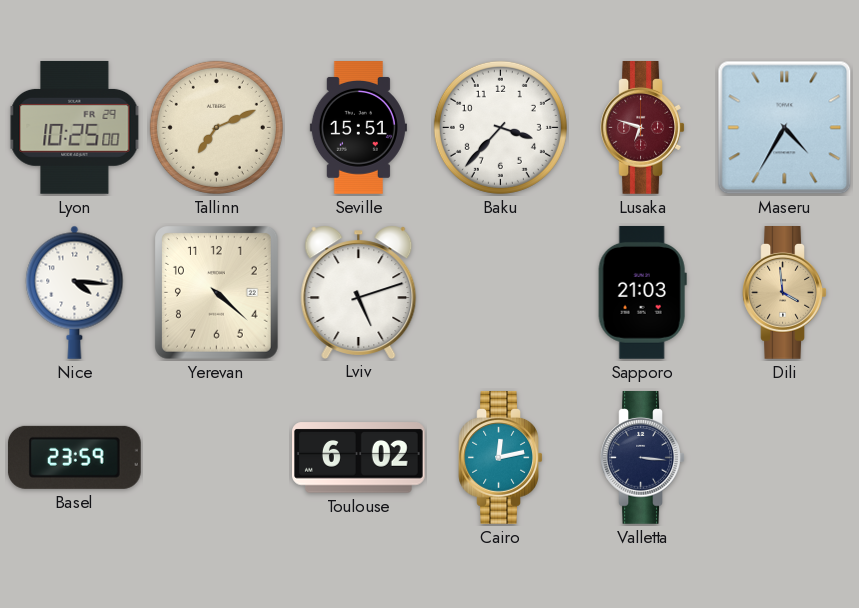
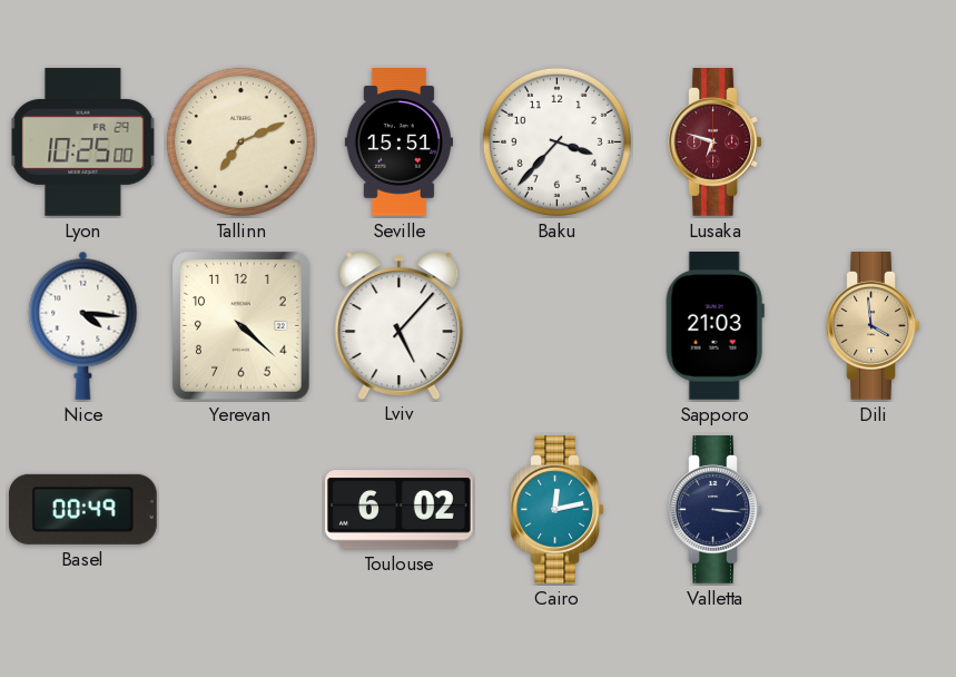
Maseru: 4:35 -> none
Lviv: 5:12 -> 5:07
Basel: 23:59 -> 00:49
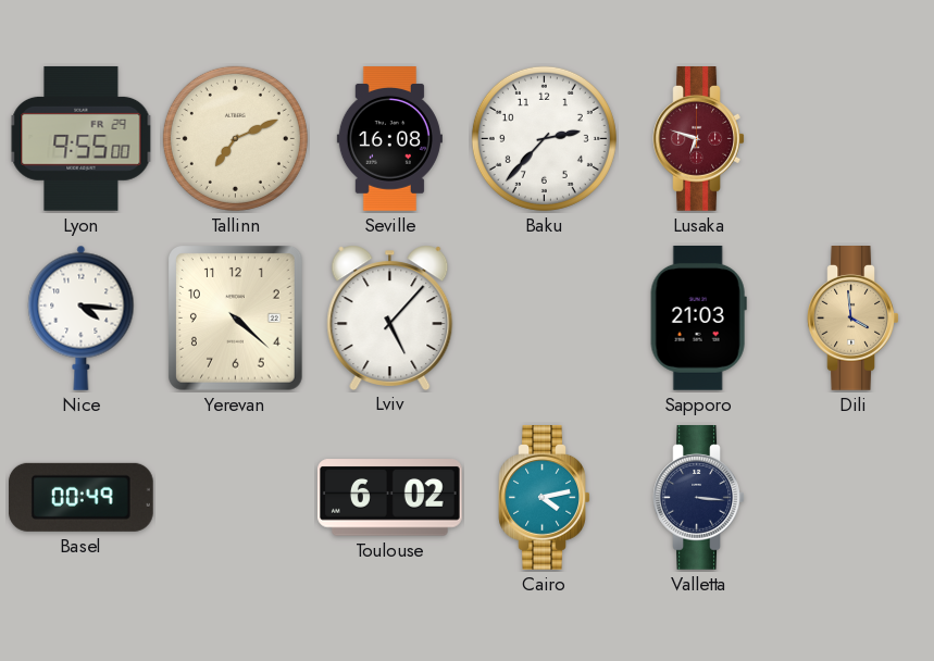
Lyon: 10:25 -> 9:55
Seville: 15:51 -> 16:08
Baku: 3:37 -> 2:37
Cairo: 12:13 -> 4:13
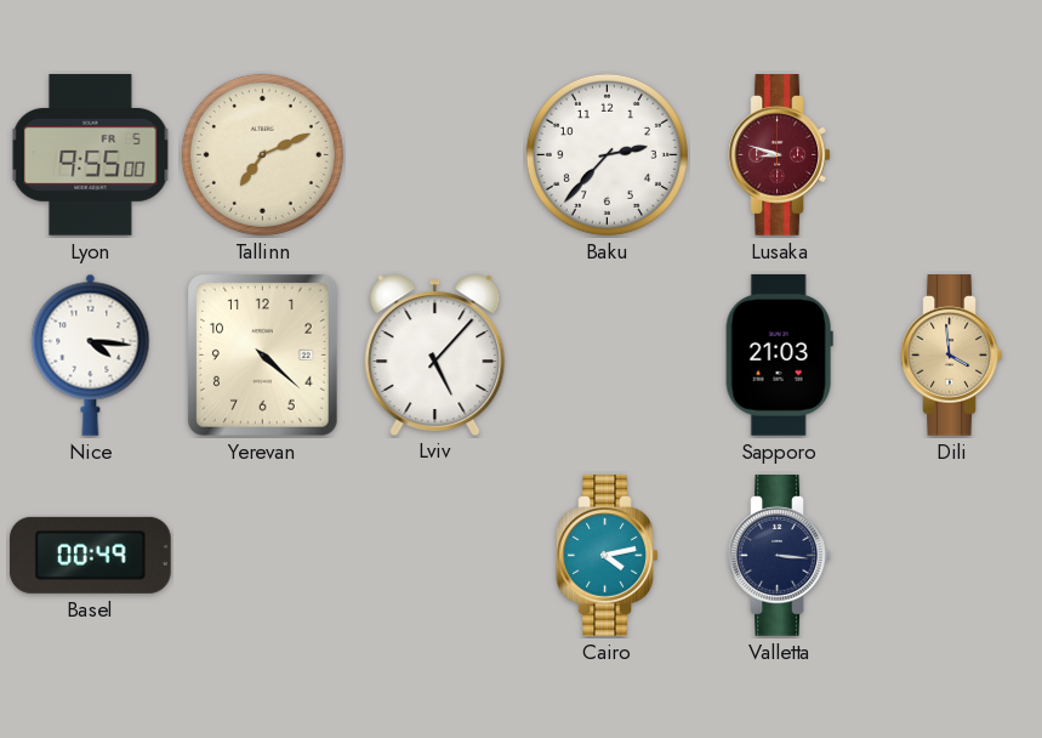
Lyon date: FR 29 -> FR 5
Seville: 16:08 -> none
Lusaka: 6:48 -> 8:48
Toulouse: 6:02 -> none
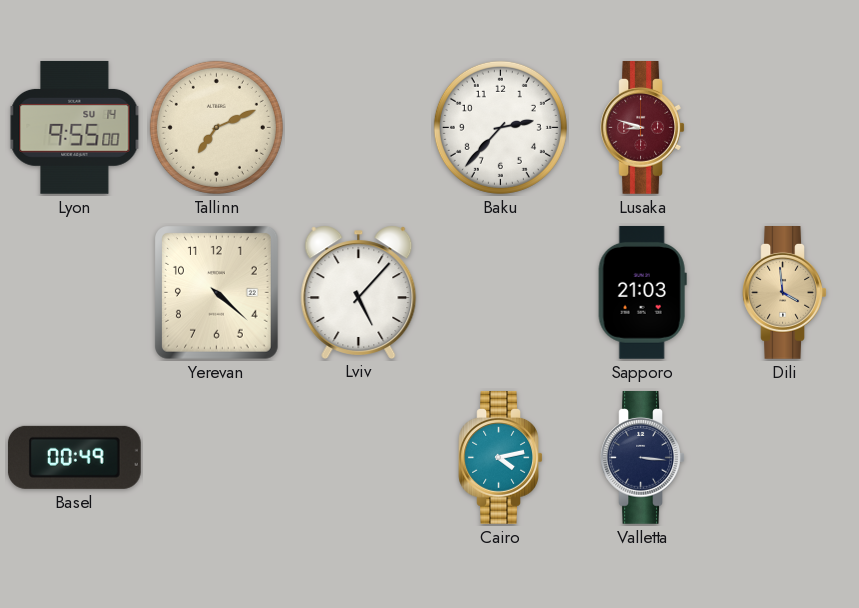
Lyon date: FR 5 -> SU 14
Nice: 4:16 -> none
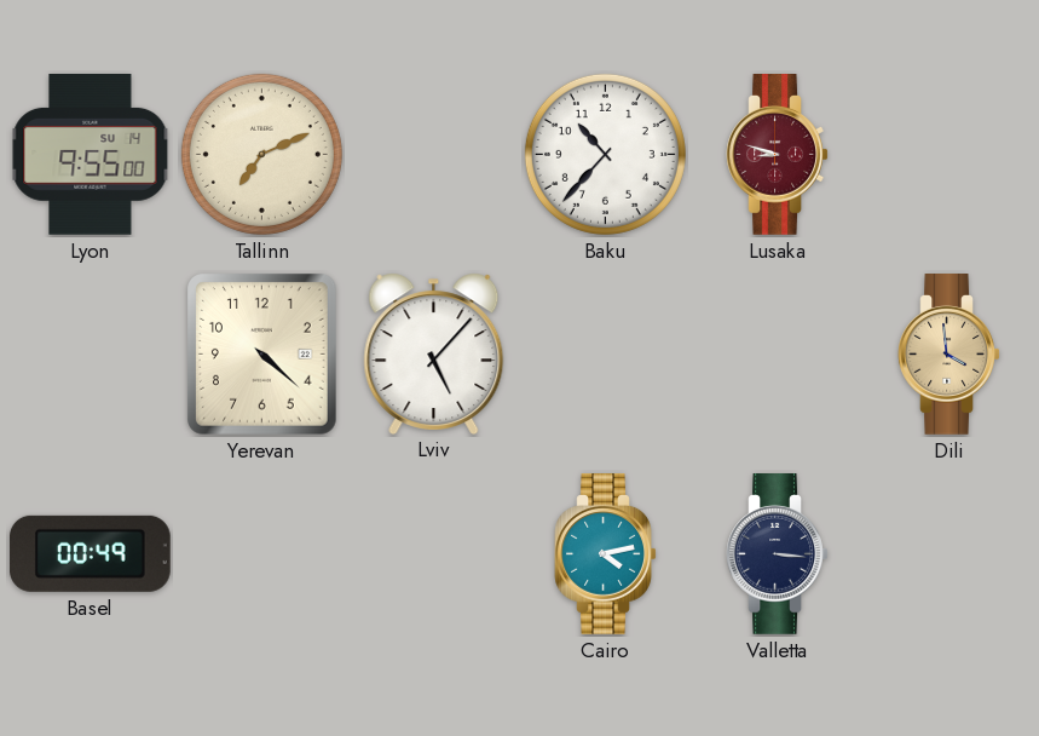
Baku: 2:37 -> 10:37
Sapporo: 21:03 -> none
